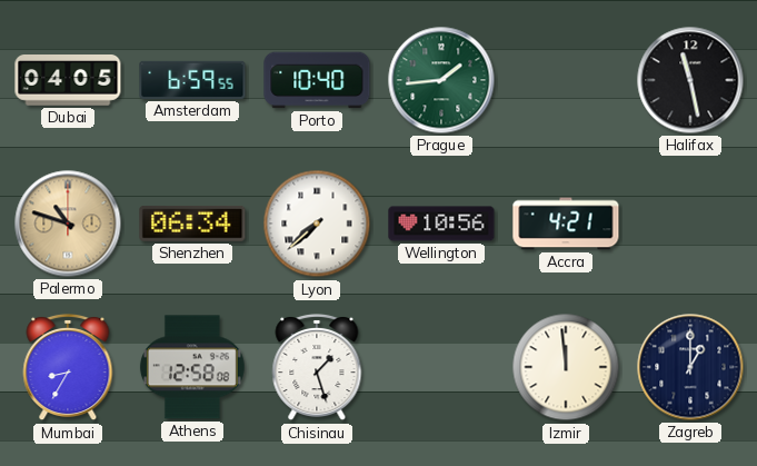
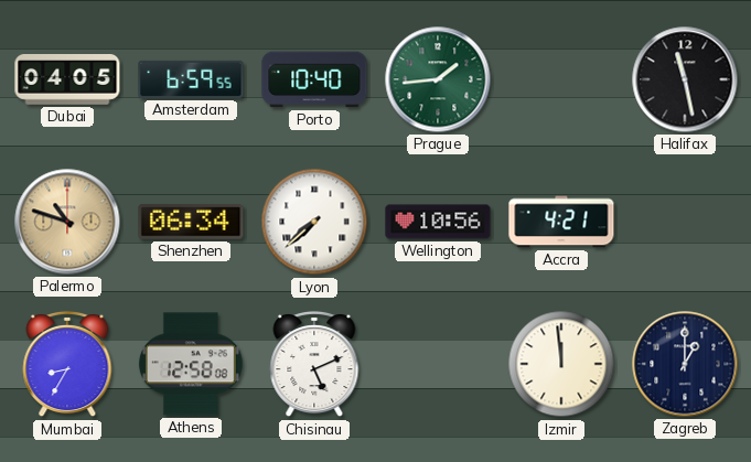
Chisinau: 1:27 -> 5:11
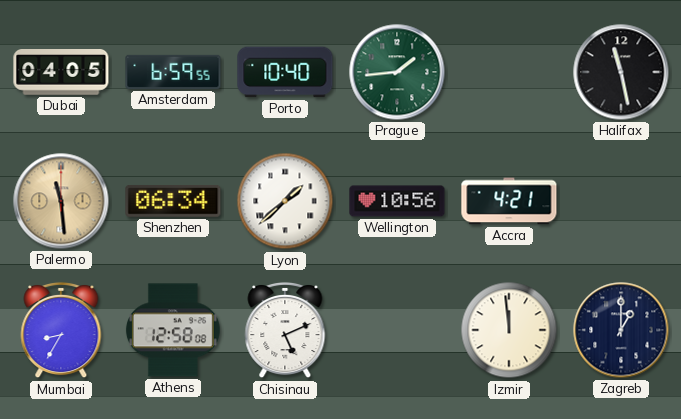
Palermo: 10:48 -> 11:29
Lyon: 7:38 -> 1:38
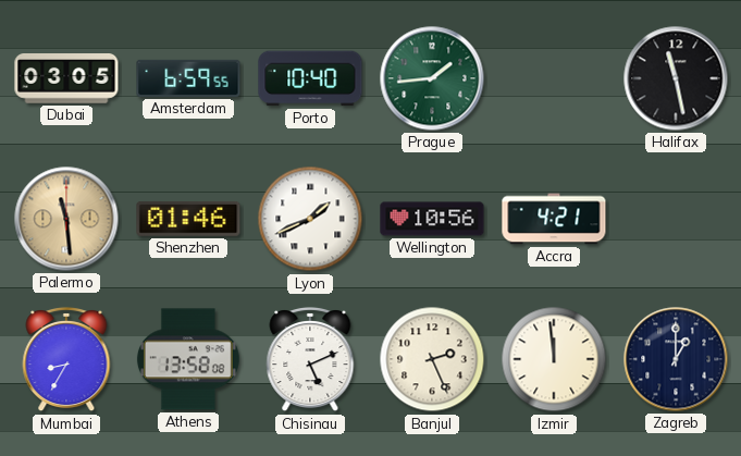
Dubai: 04:05 -> 03:05
Shenzhen: 06:34 -> 01:46
Lyon: 1:38 -> 1:41
Athens: 12:58 -> 13:58
Banjul: none -> 2:26
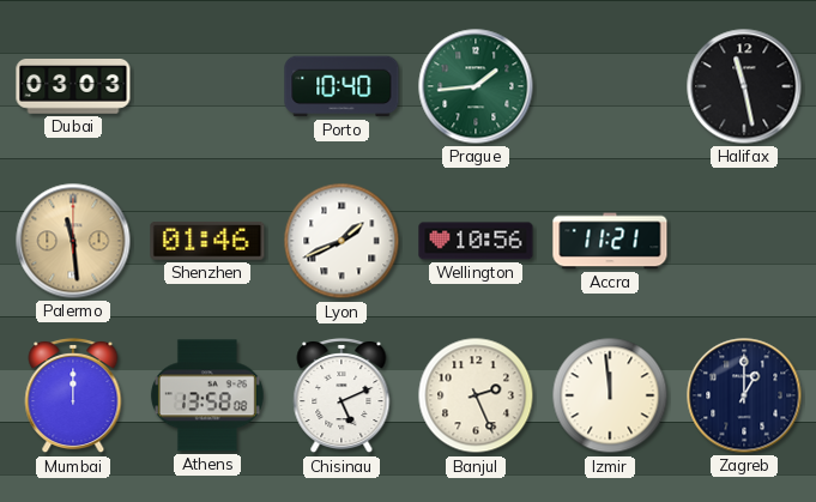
Dubai: 03:05 -> 03:03
Amsterdam: 6:59 -> none
Accra: 4:21 -> 11:21
Mumbai: 8:35 -> 12:00
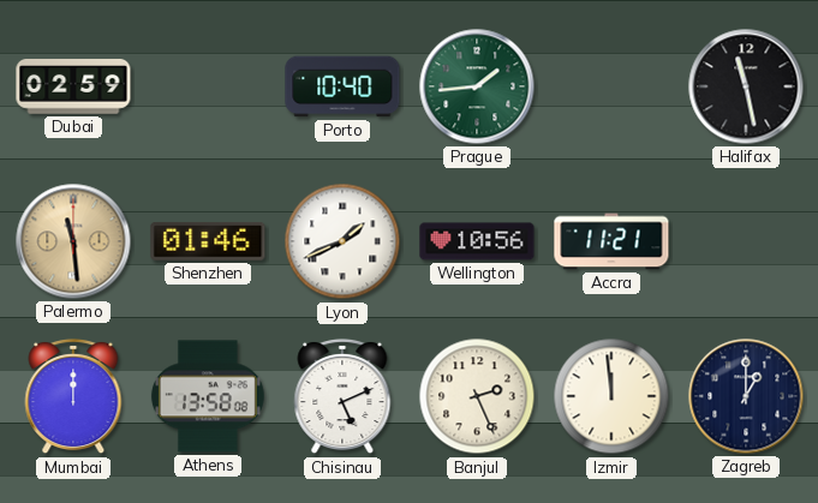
Dubai: 03:03 -> 02:59
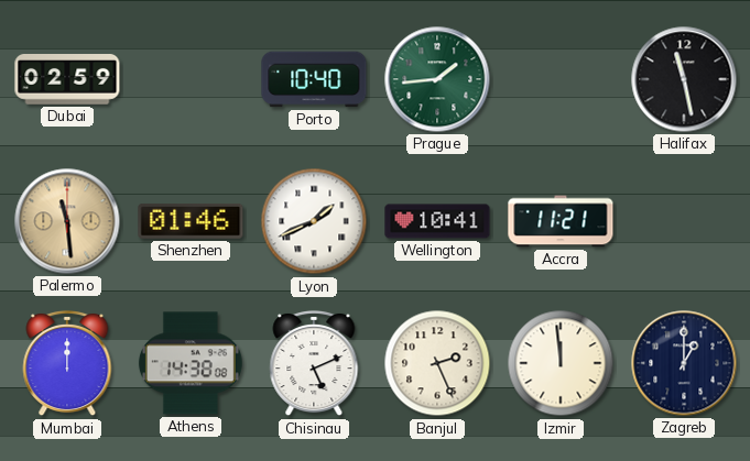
Wellington: 10:56 -> 10:41
Athens: 13:58 -> 14:38
